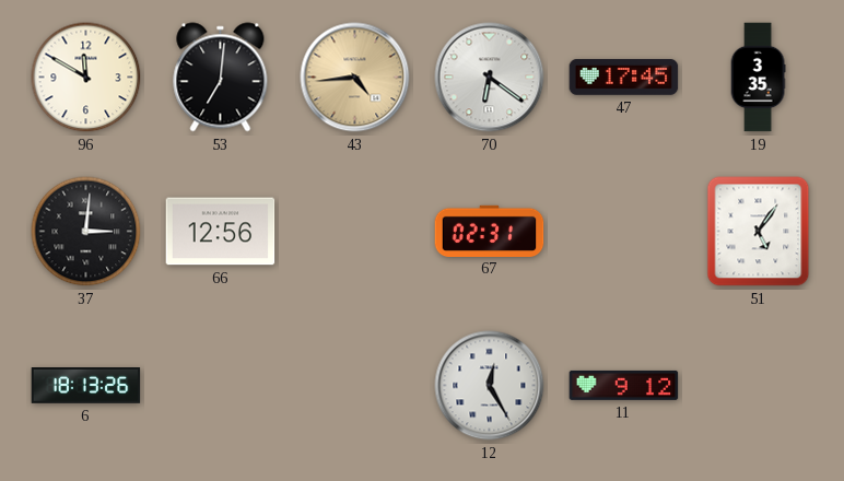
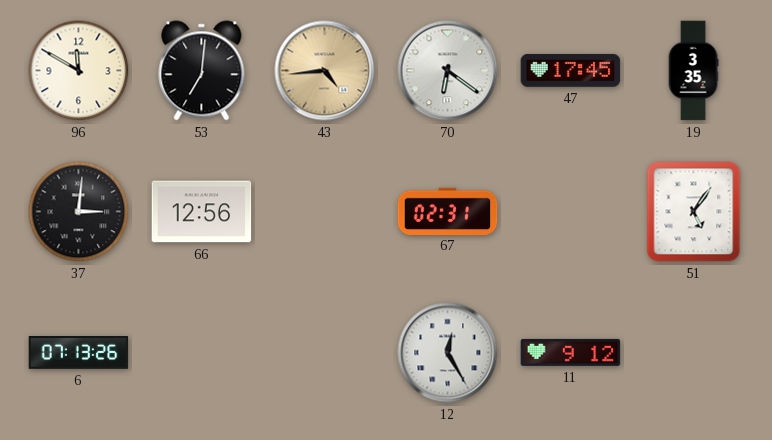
6: 18:13 -> 07:13
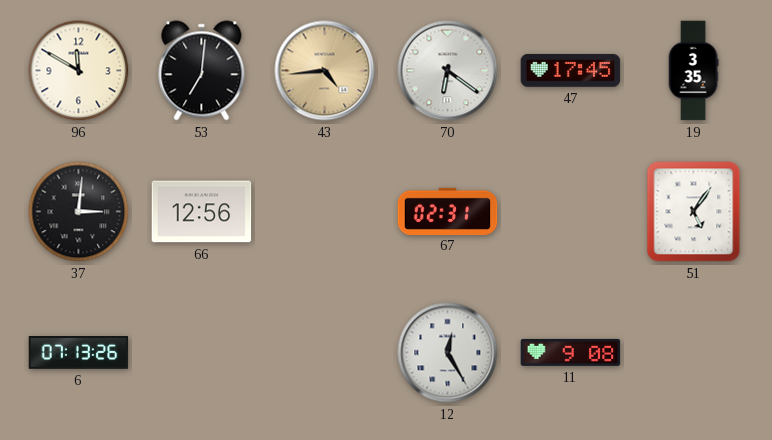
11: 9:12 -> 9:08
